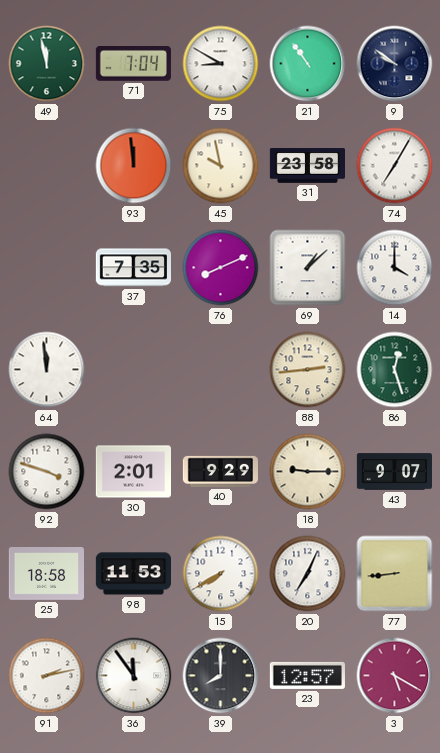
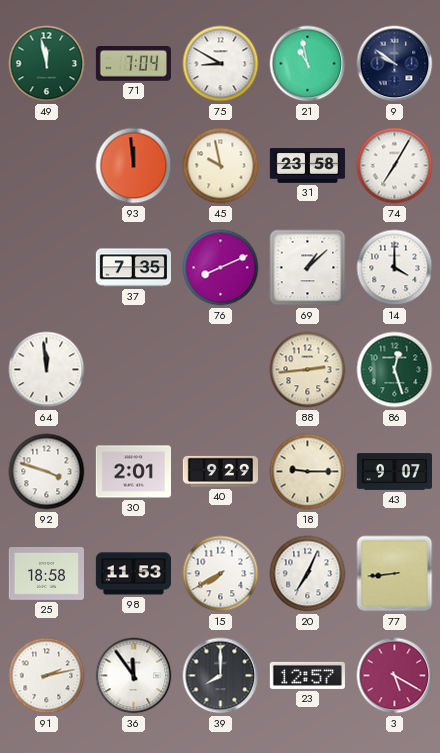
21: 10:54 -> 10:58
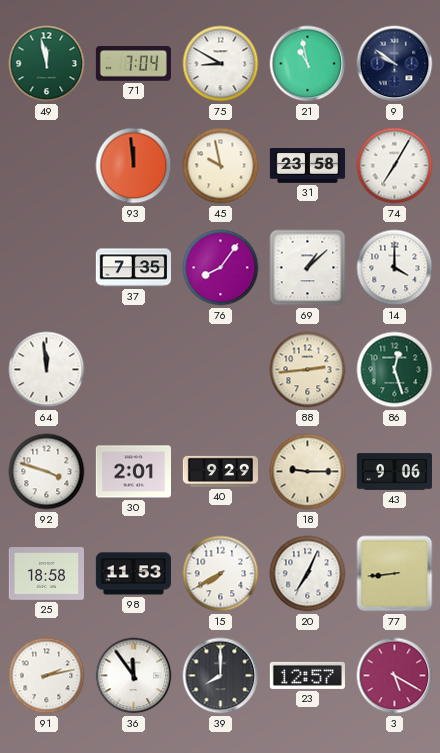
76: 8:11 -> 8:06
43: 9:07 -> 9:06
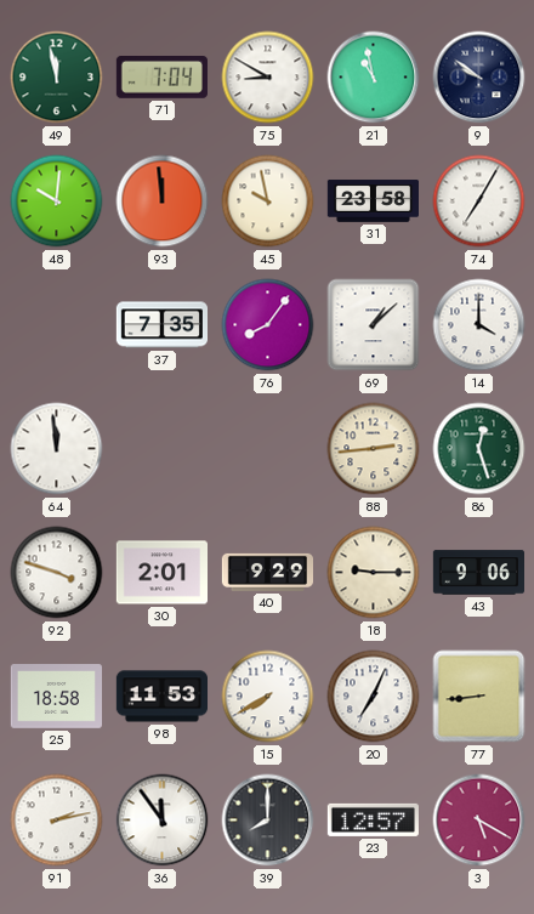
48: none -> 10:01
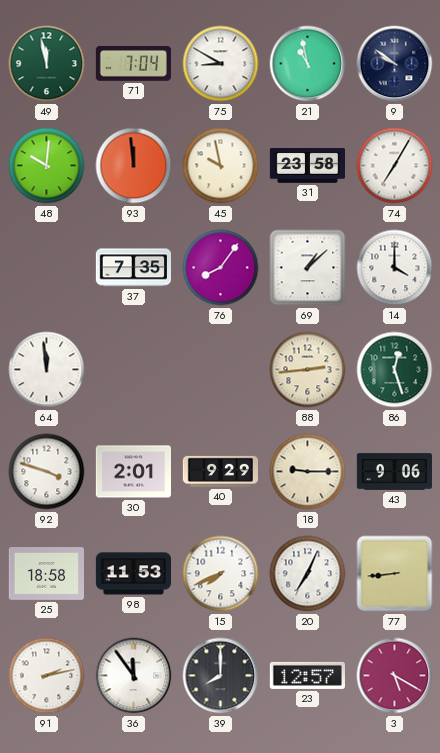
15: 7:40 -> 7:41
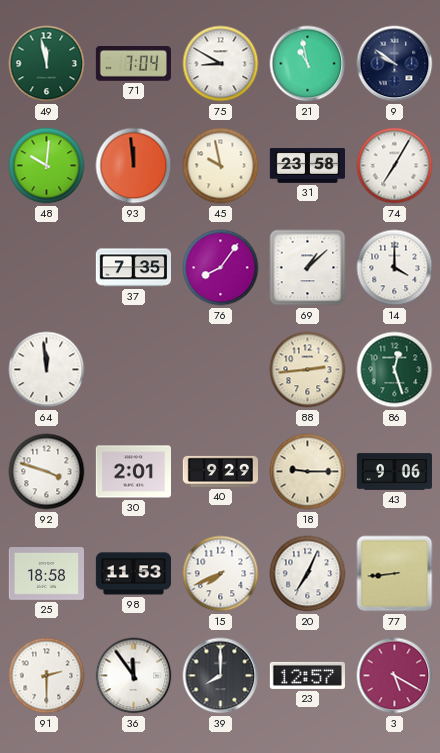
91: 2:13 -> 2:30
